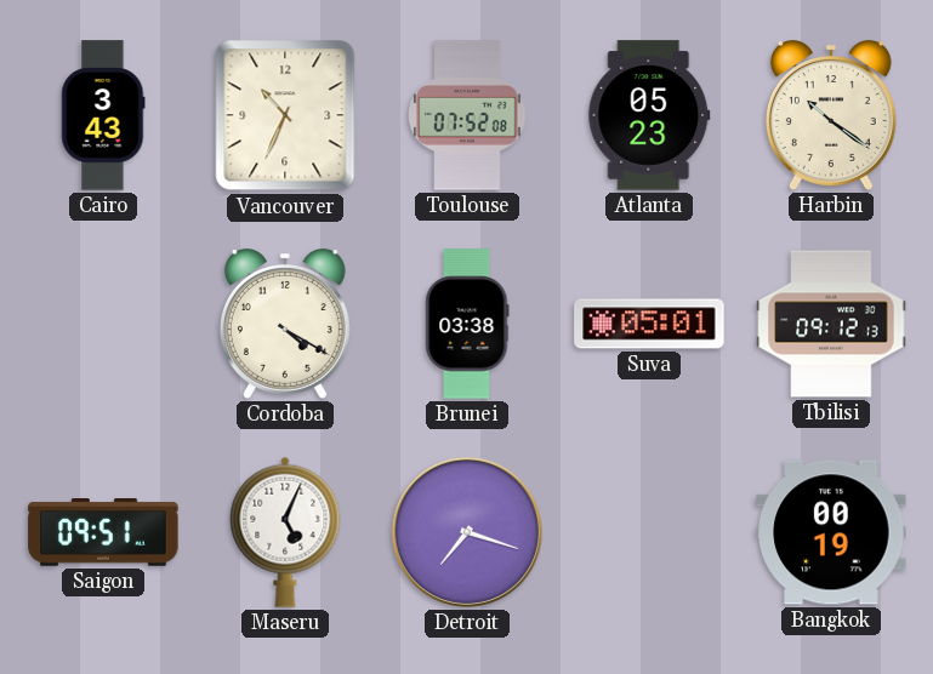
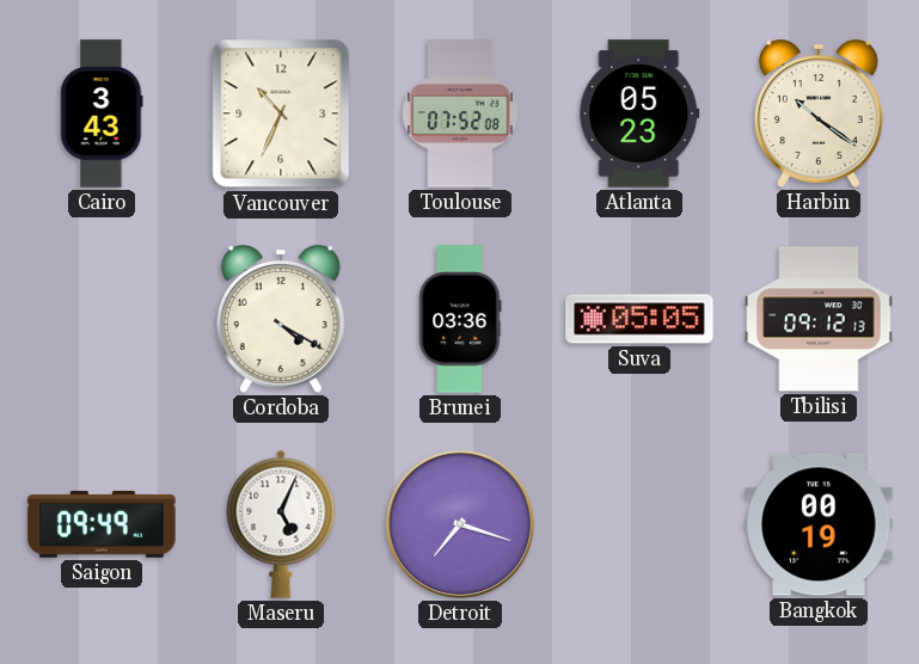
Brunei: 03:38 -> 03:36
Suva: 05:01 -> 05:05
Saigon: 09:51 -> 09:49
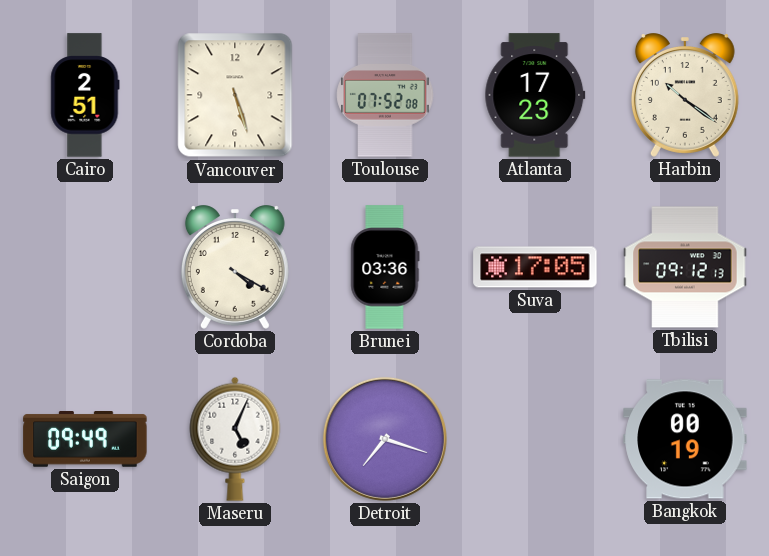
Cairo: 3:43 -> 2:51
Vancouver: 10:34 -> 5:27
Atlanta: 05:23 -> 17:23
Suva: 05:05 -> 17:05
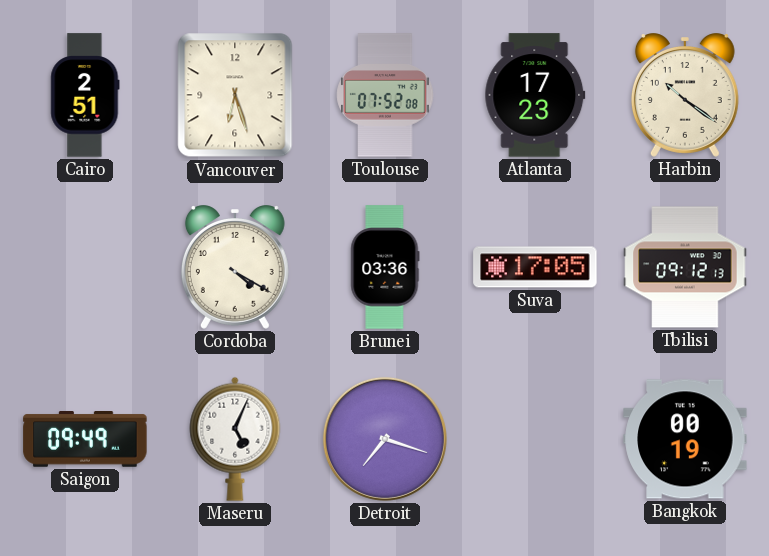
Vancouver: 5:27 -> 6:27
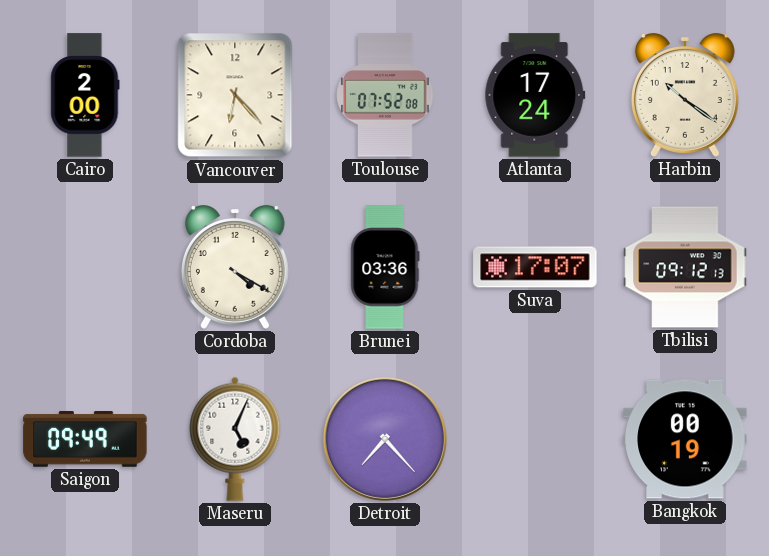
Cairo: 2:51 -> 2:00
Vancouver: 6:27 -> 6:23
Atlanta: 17:23 -> 17:24
Suva: 17:05 -> 17:07
Detroit: 7:18 -> 7:23
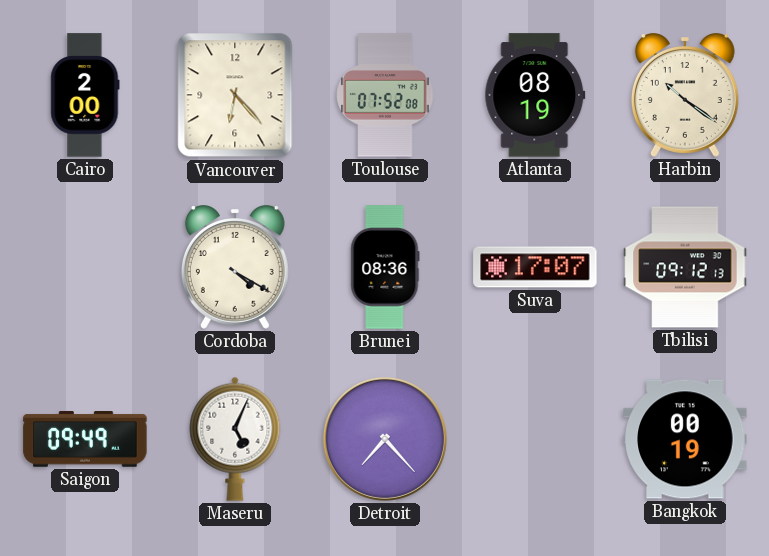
Atlanta: 17:24 -> 08:19
Brunei: 03:36 -> 08:36
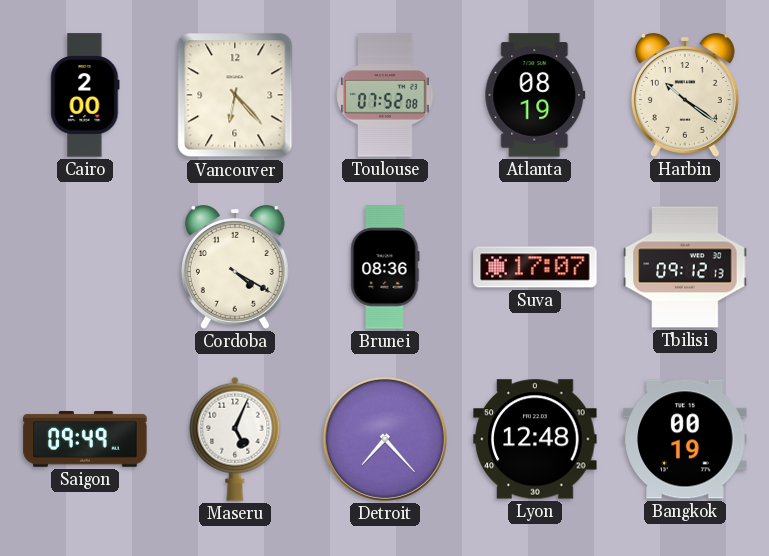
Lyon: none -> 12:48
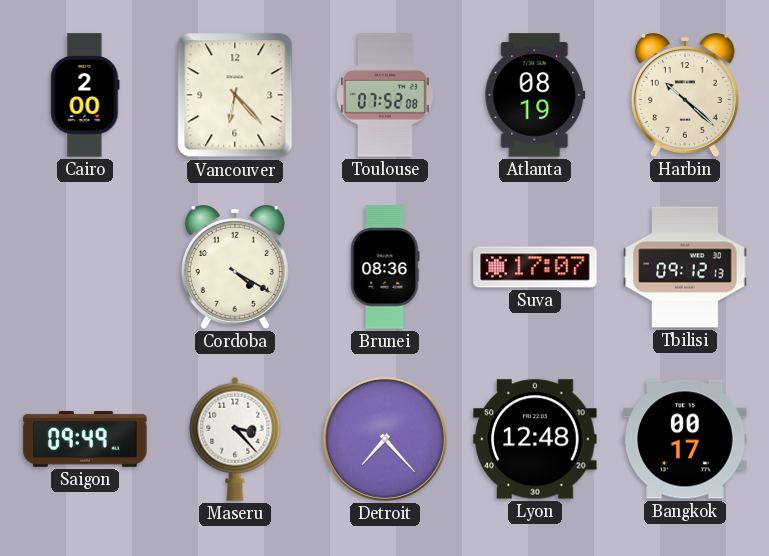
Harbin: 10:21 -> 10:22
Maseru: 5:04 -> 3:23
Bangkok: 00:19 -> 00:17
